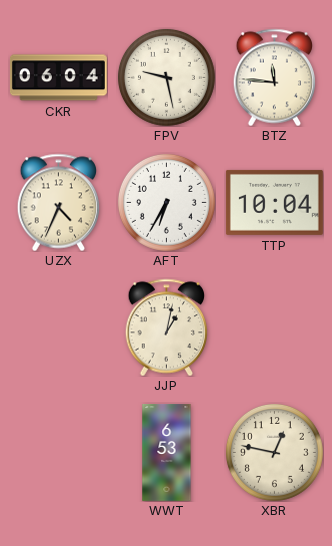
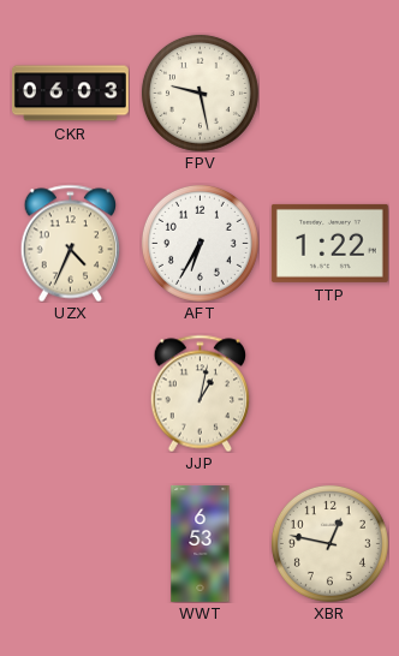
CKR: 06:04 -> 06:03
BTZ: 11:46 -> none
TTP: 10:04 -> 1:22
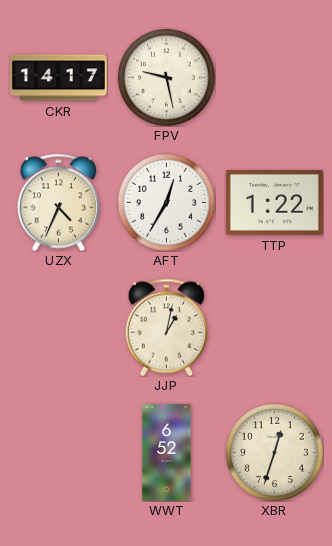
CKR: 06:03 -> 14:17
AFT: 6:35 -> 12:35
WWT: 6:53 -> 6:52
XBR: 12:47 -> 12:33
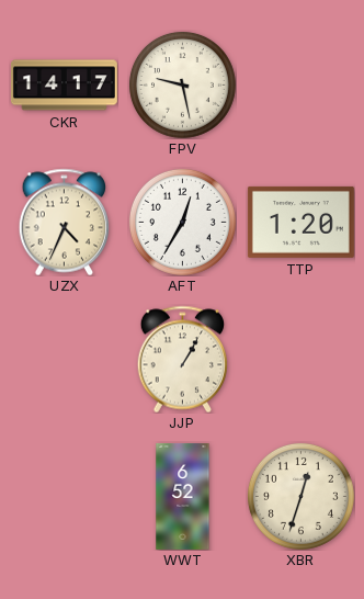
TTP: 1:22 -> 1:20
JJP: 1:02 -> 1:05
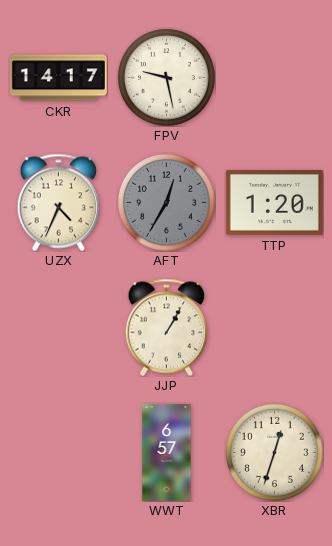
AFT dial: white -> grey
WWT: 6:52 -> 6:57
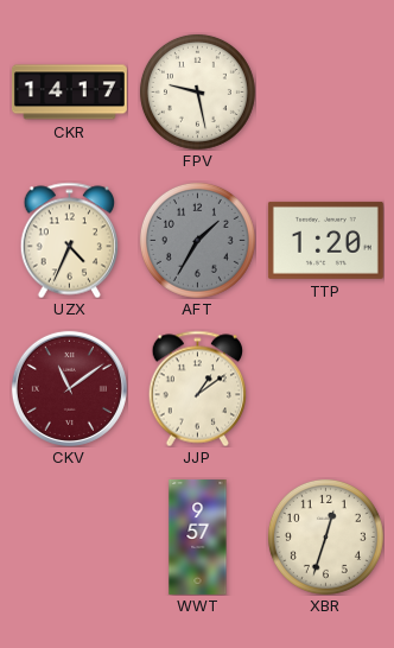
AFT: 12:35 -> 1:35
CKV: none -> 11:09
JJP: 1:05 -> 1:09
WWT: 6:57 -> 9:57
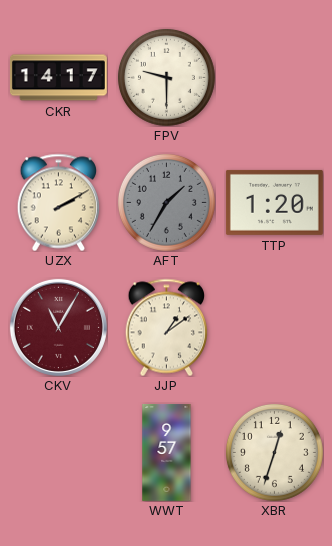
FPV: 9:28 -> 9:30
UZX: 4:34 -> 2:10
CKV: 11:09 -> 11:05
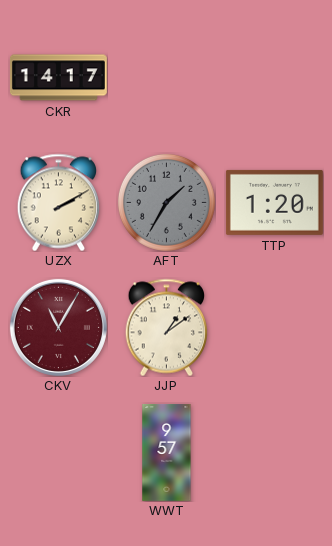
FPV: 9:30 -> none
XBR: 12:33 -> none
